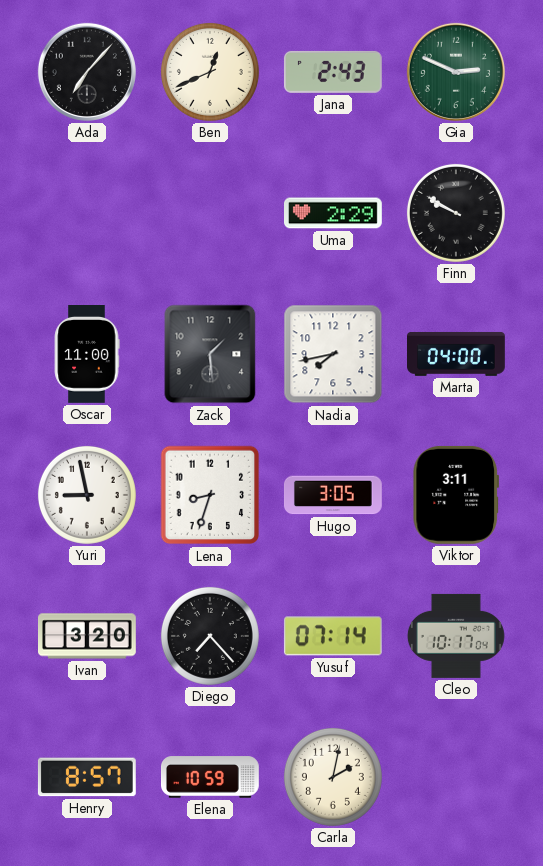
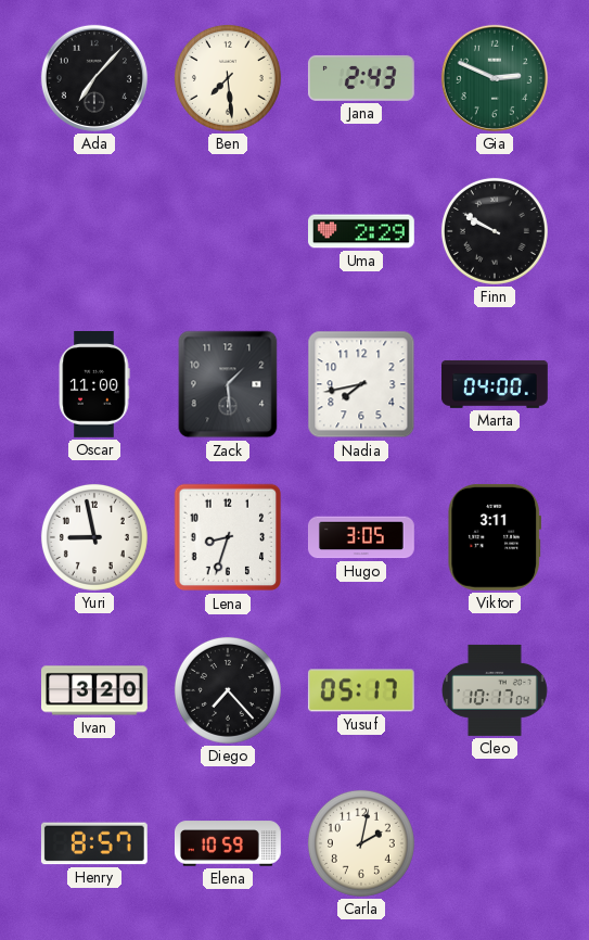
Ben: 12:41 -> 7:29
Yusuf: 07:14 -> 05:17
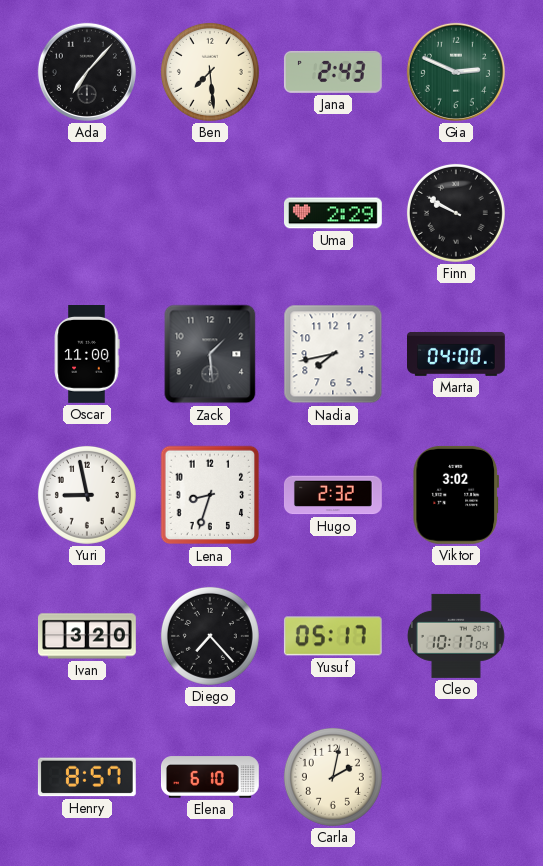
Hugo: 3:05 -> 2:32
Viktor: 3:11 -> 3:02
Elena: 10:59 -> 6:10
